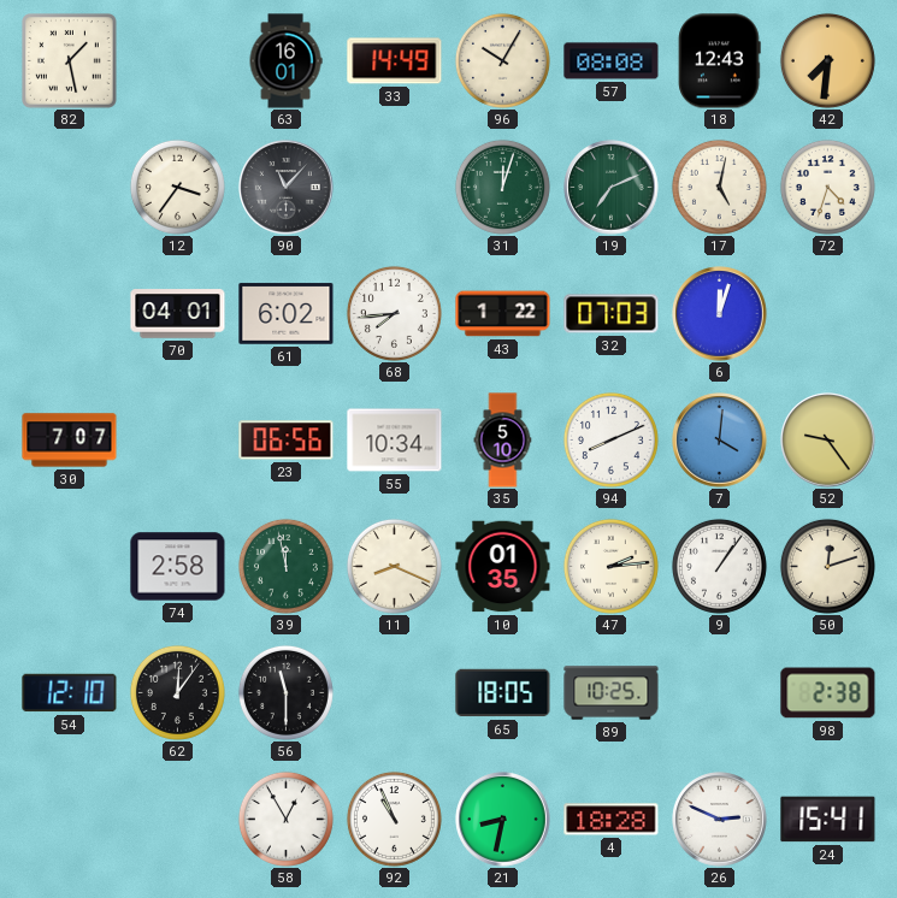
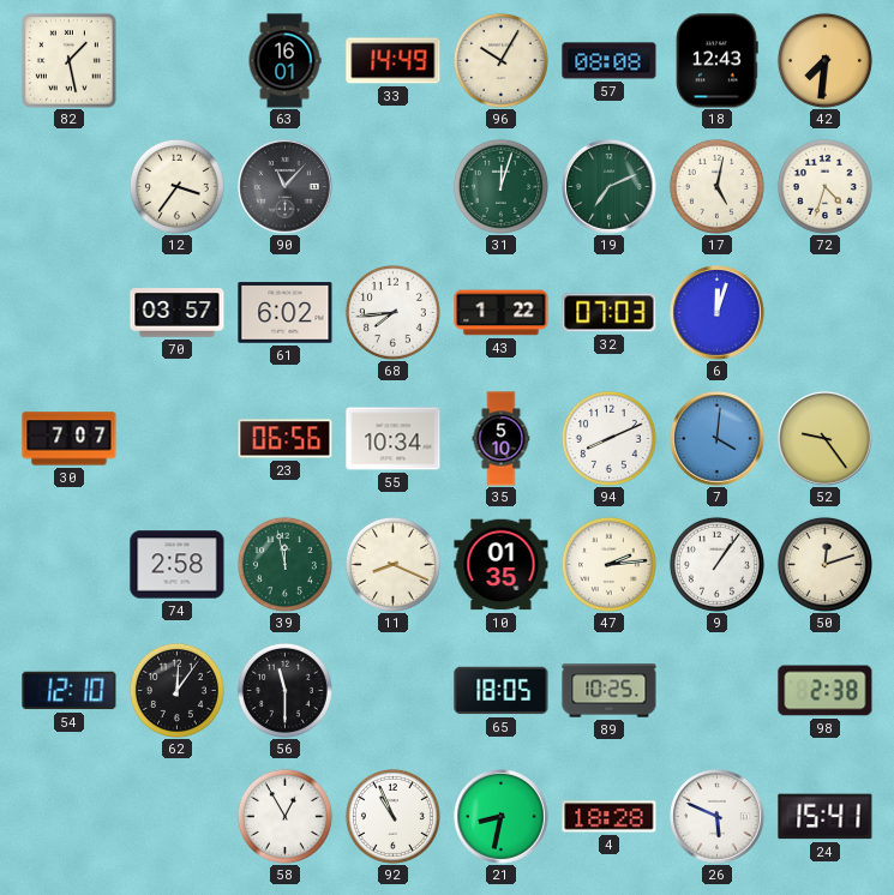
70: 04:01 -> 03:57
26: 2:49 -> 5:49
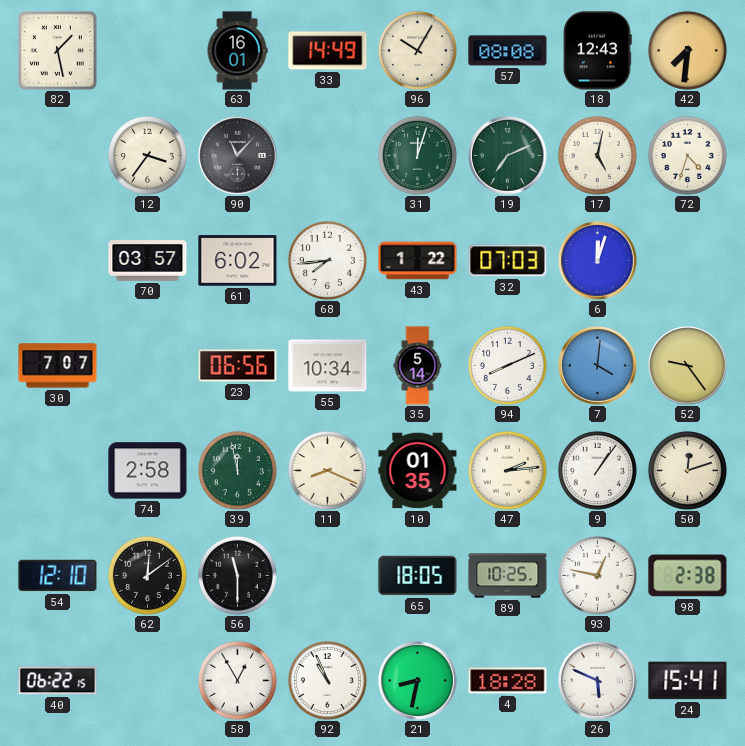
35: 5:10 -> 5:14
62: 12:06 -> 12:09
93: none -> 12:47
40: none -> 06:22
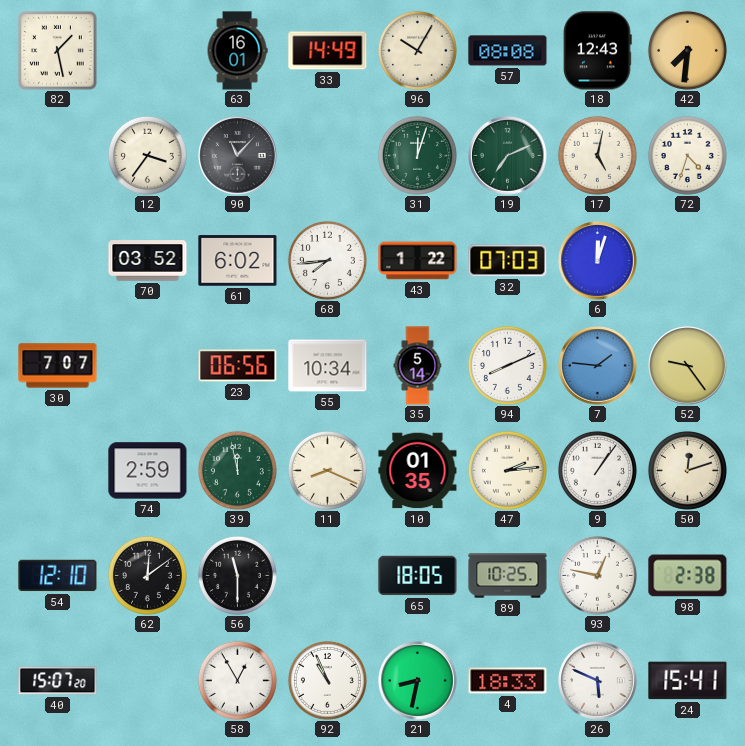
70: 03:57 -> 03:52
7: 4:01 -> 1:46
74: 2:58 -> 2:59
40: 06:22 -> 15:07
4: 18:28 -> 18:33
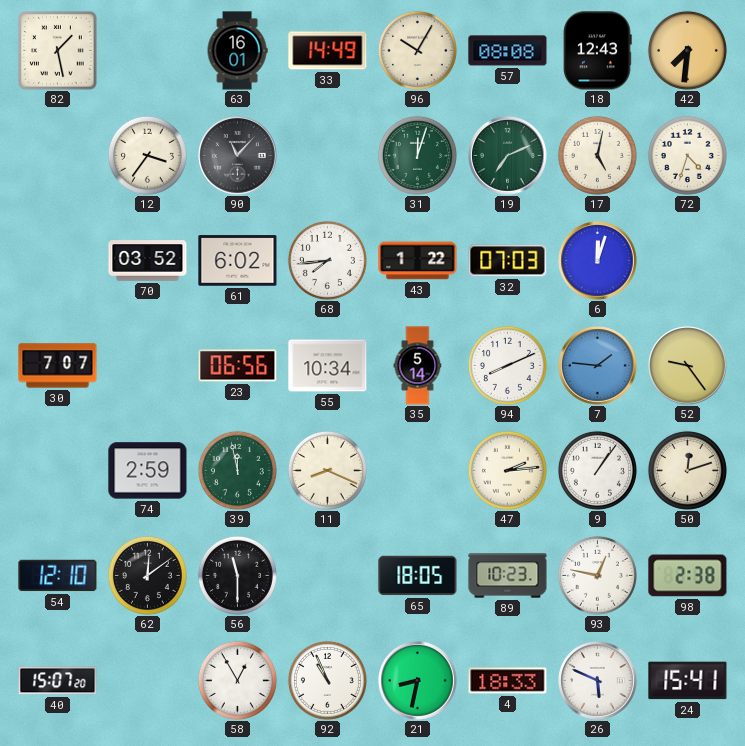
10: 01:35 -> none
89: 10:25 -> 10:23
